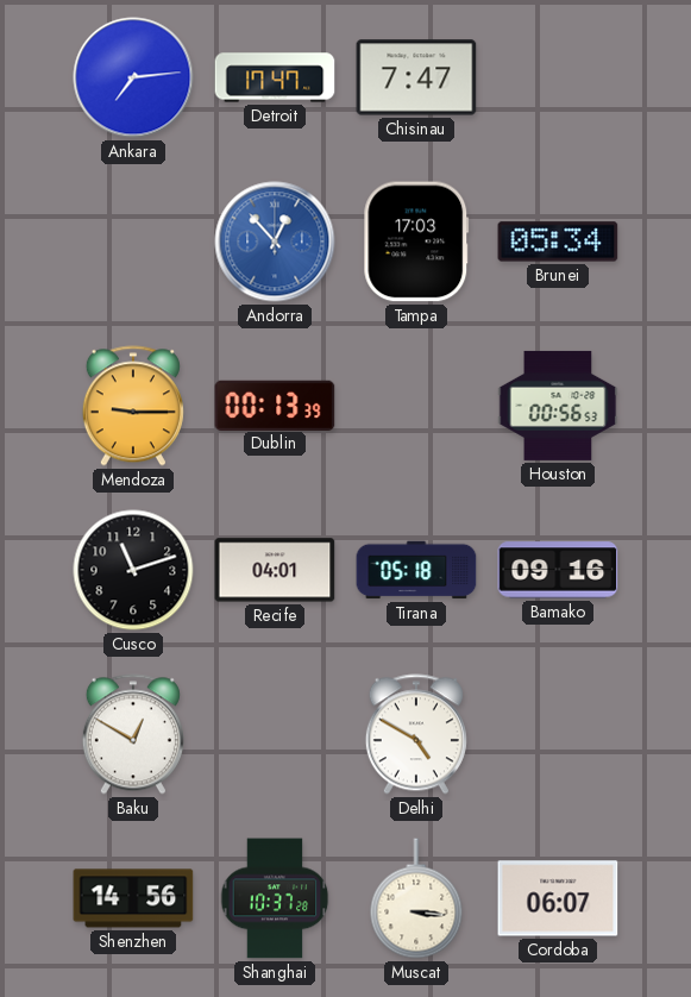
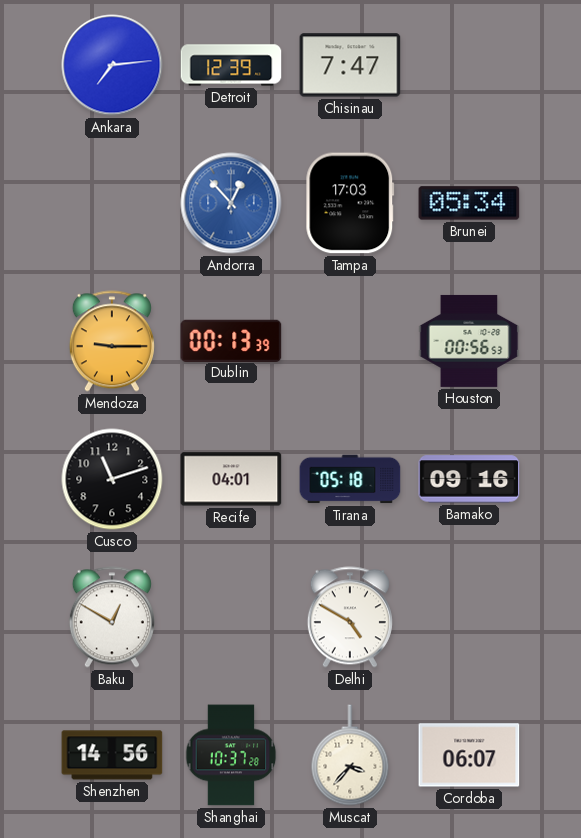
Detroit: 17:47 -> 12:39
Muscat: 3:16 -> 3:37
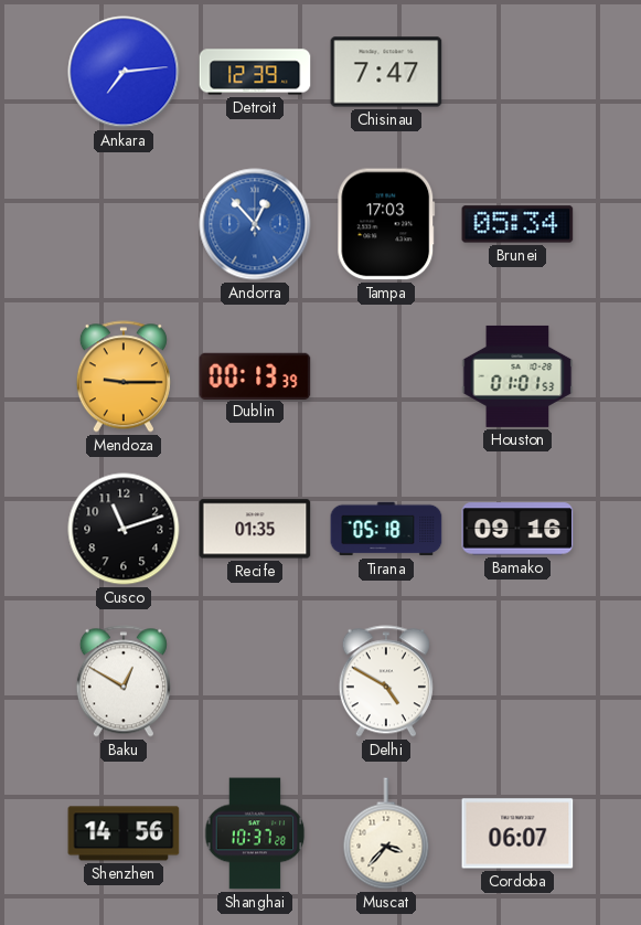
Houston: 00:56 -> 01:01
Recife: 04:01 -> 01:35
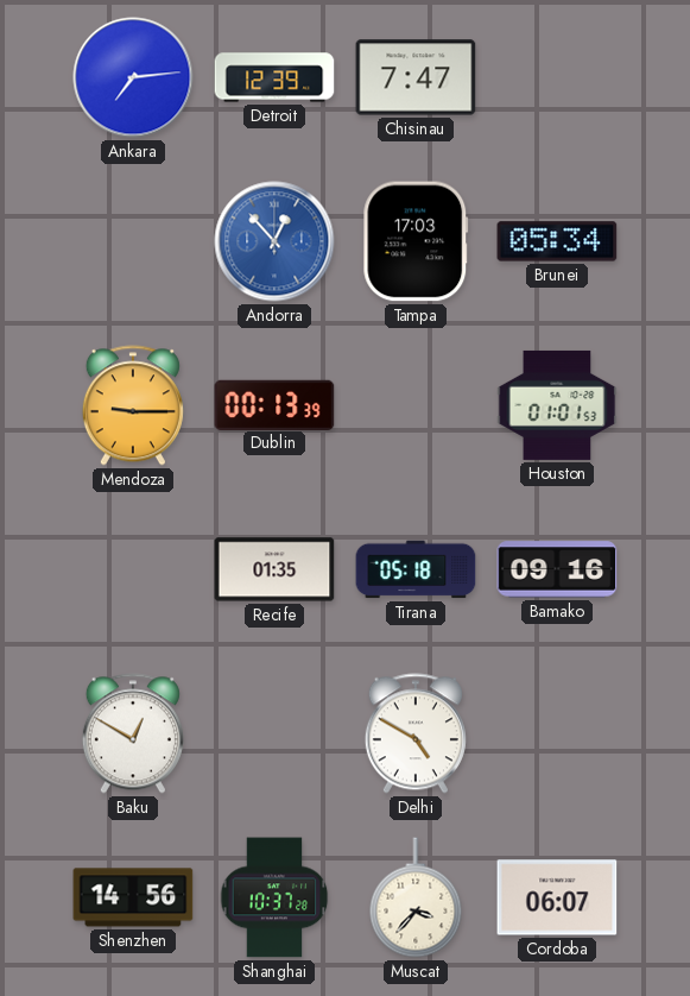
Cusco: 11:12 -> none
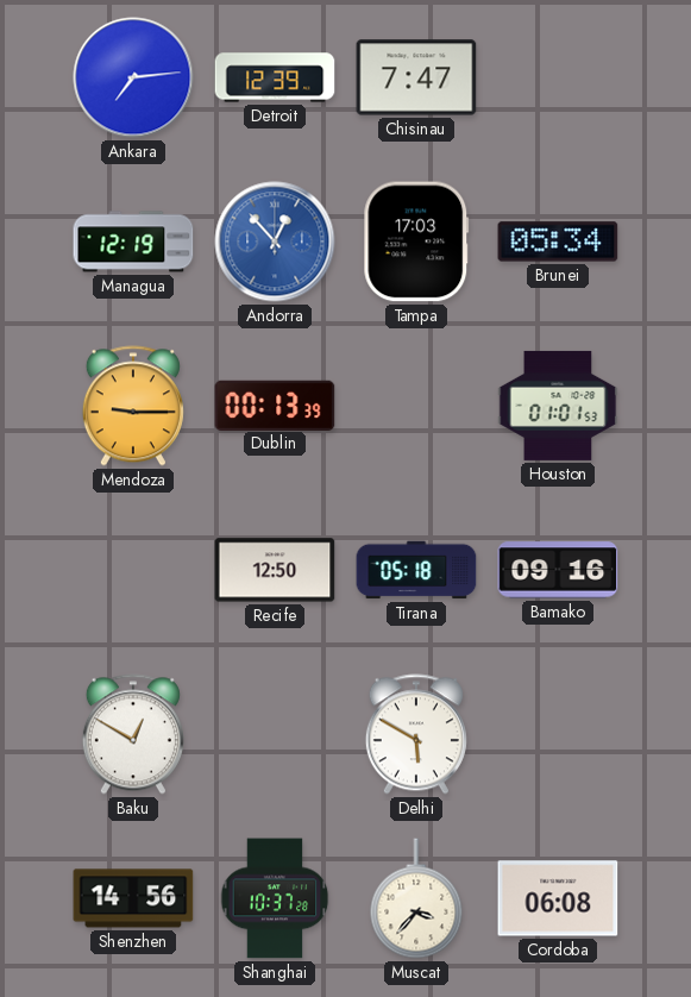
Managua: none -> 12:19
Recife: 01:35 -> 12:50
Delhi: 4:50 -> 5:50
Cordoba: 06:07 -> 06:08
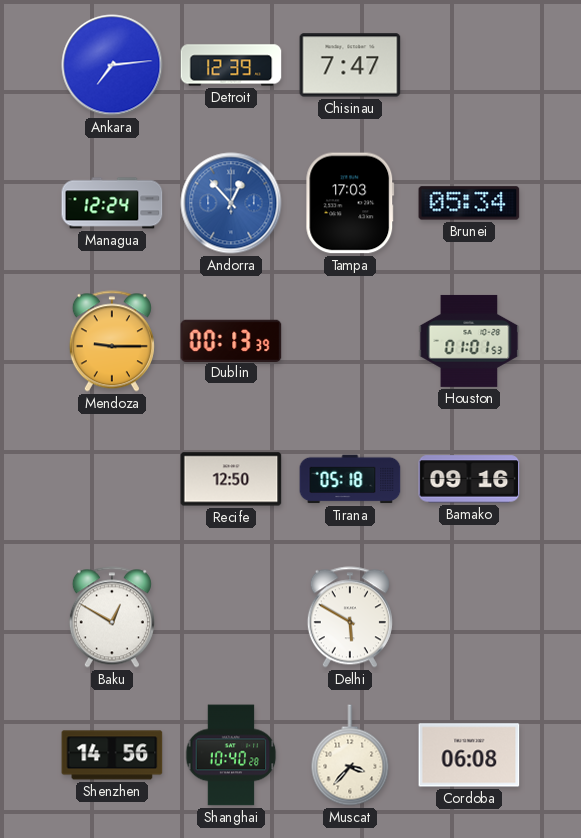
Managua: 12:19 -> 12:24
Shanghai: 10:37 -> 10:40
